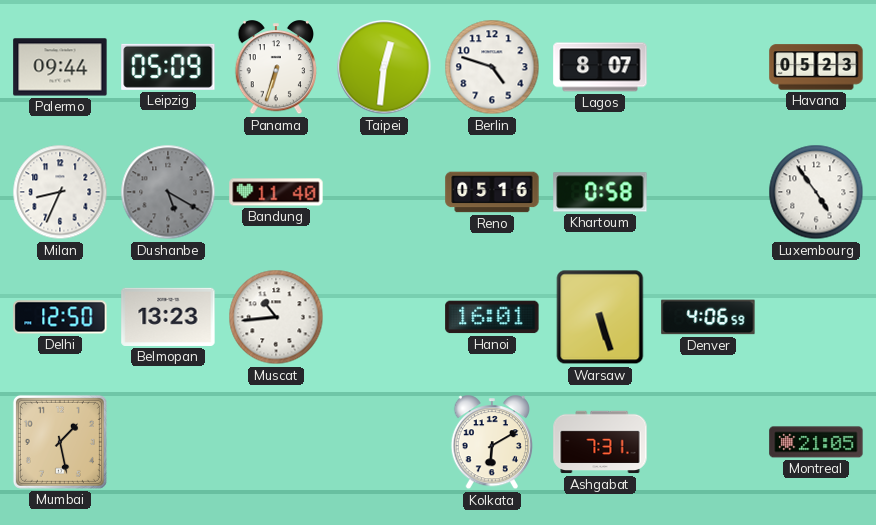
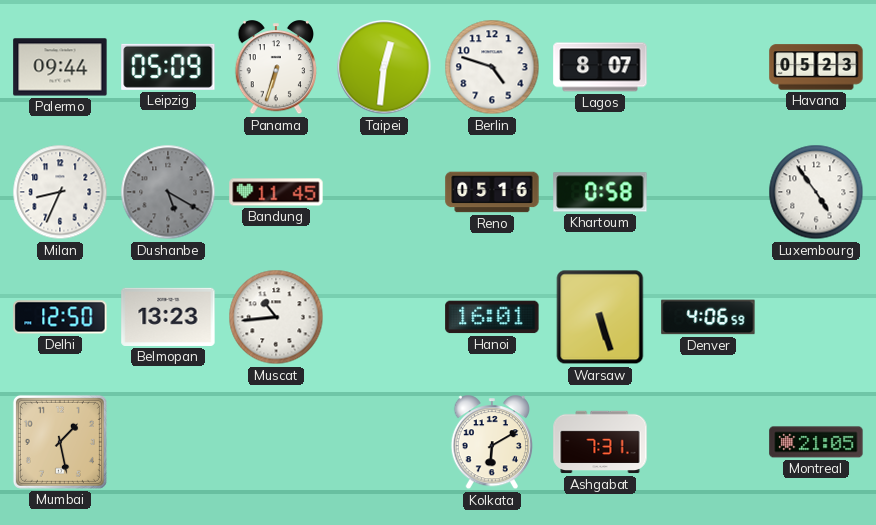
Bandung: 11:40 -> 11:45
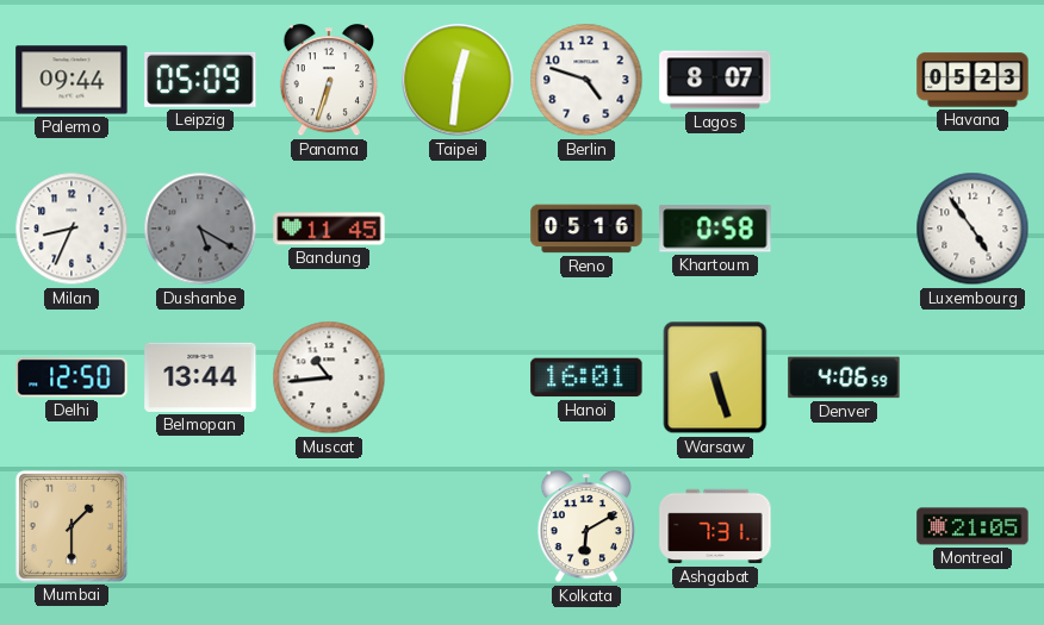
Belmopan: 13:23 -> 13:44
Mumbai: 1:28 -> 1:30
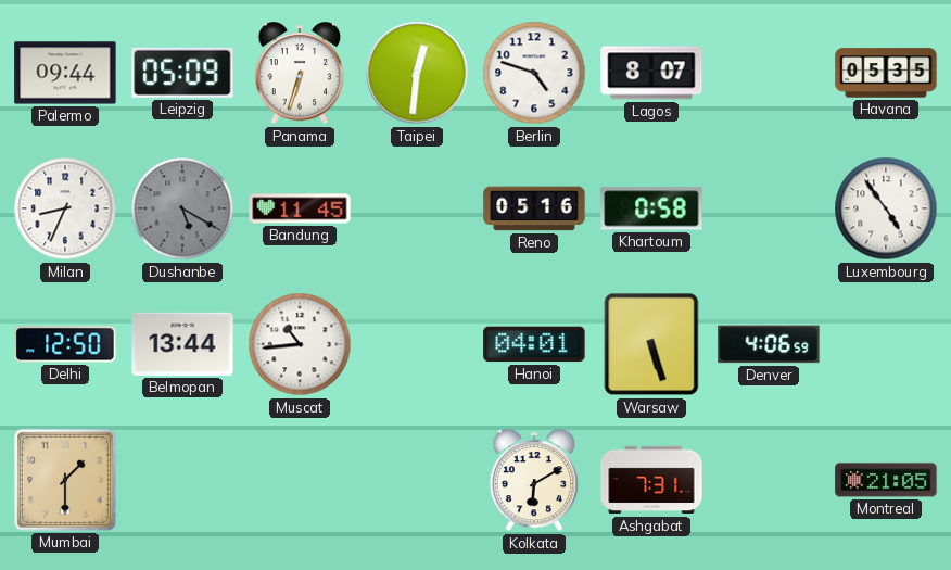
Havana: 05:23 -> 05:35
Hanoi: 16:01 -> 04:01
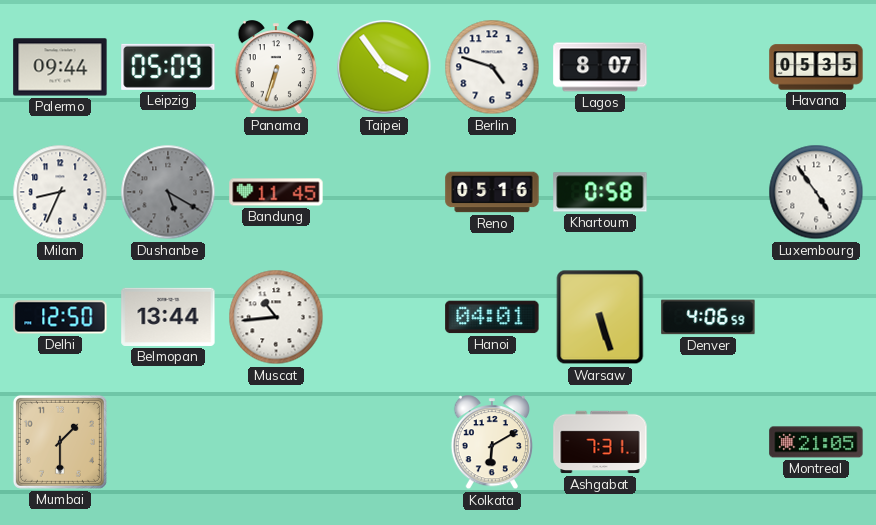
Taipei: 12:31 -> 3:54
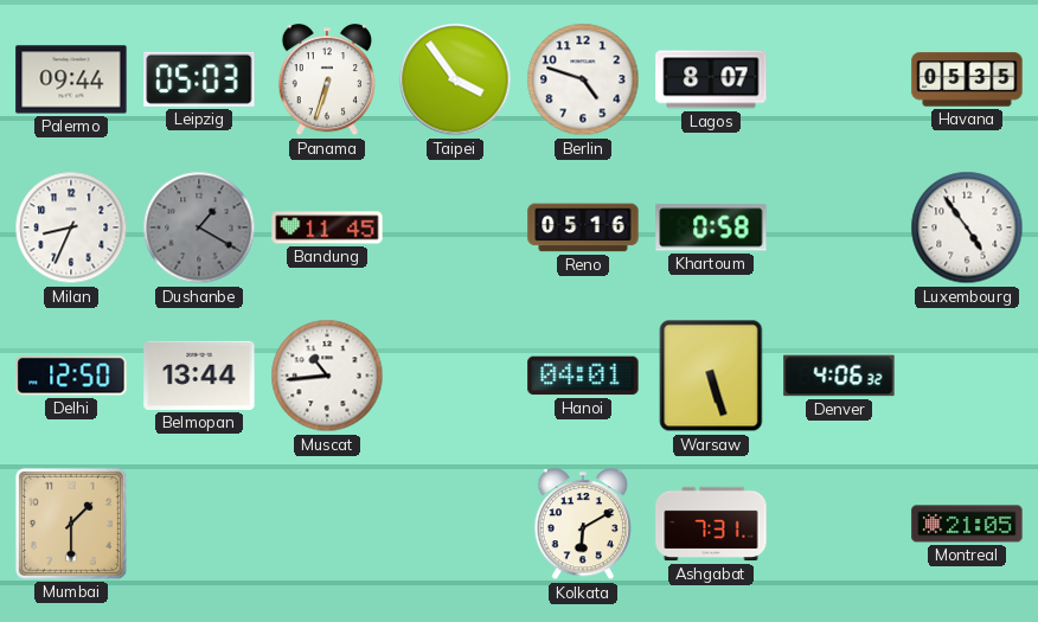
Leipzig: 05:09 -> 05:03
Dushanbe: 5:20 -> 1:20
Denver: 4:06:59 -> 4:06:32
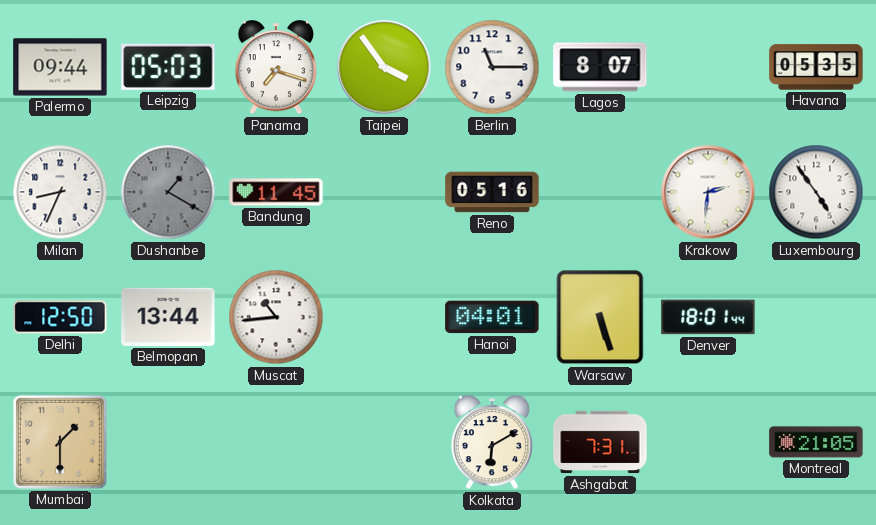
Panama: 6:33 -> 7:18
Berlin: 4:48 -> 11:15
Khartoum: 0:58 -> none
Krakow: none -> 2:31
Denver: 4:06 -> 18:01
